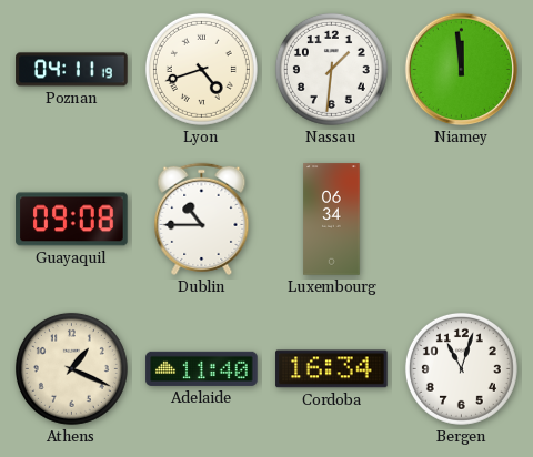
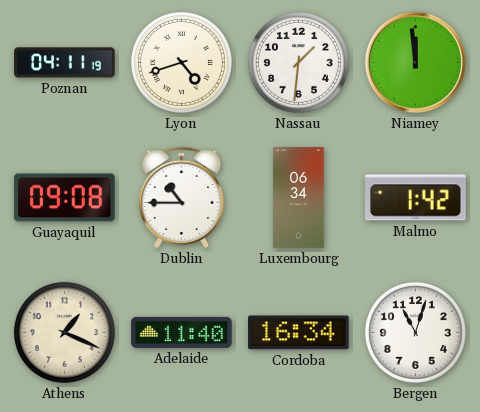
Malmo: none -> 1:42
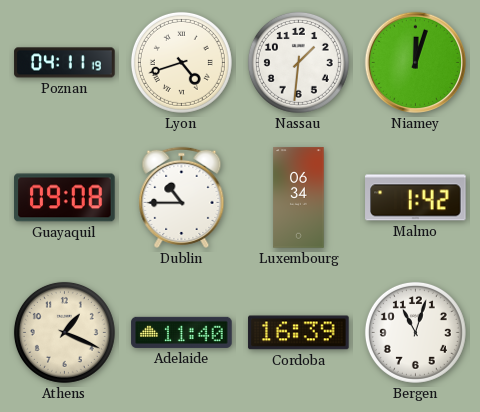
Niamey: 11:59 -> 12:03
Cordoba: 16:34 -> 16:39
